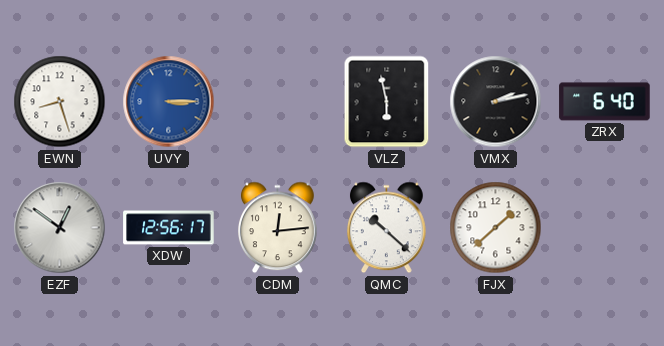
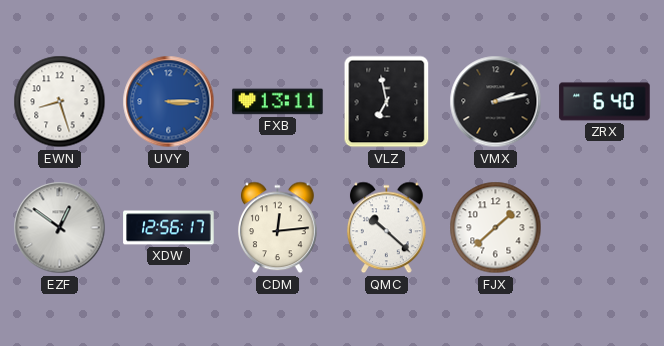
FXB: none -> 13:11
VLZ: 5:58 -> 6:58
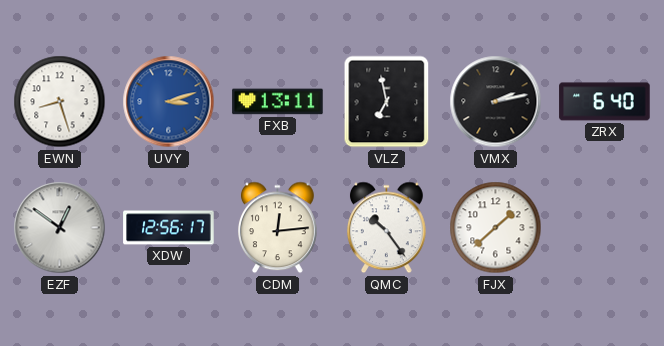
UVY: 3:15 -> 3:12
QMC: 10:22 -> 10:24
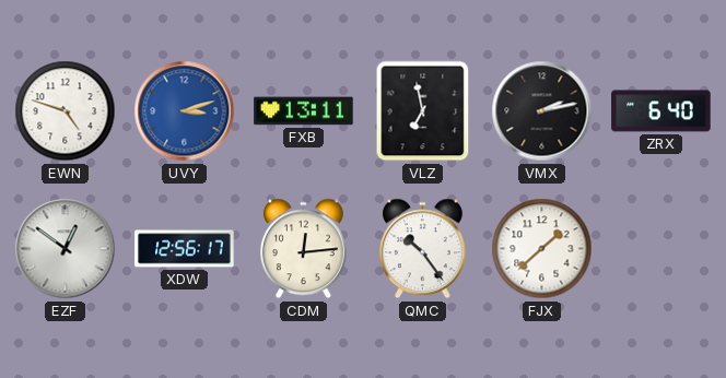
EWN: 8:27 -> 4:48
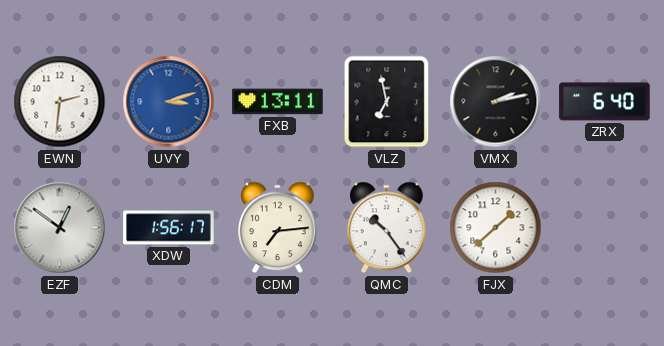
EWN: 4:48 -> 2:31
XDW: 12:56 -> 1:56
CDM: 12:14 -> 7:14
